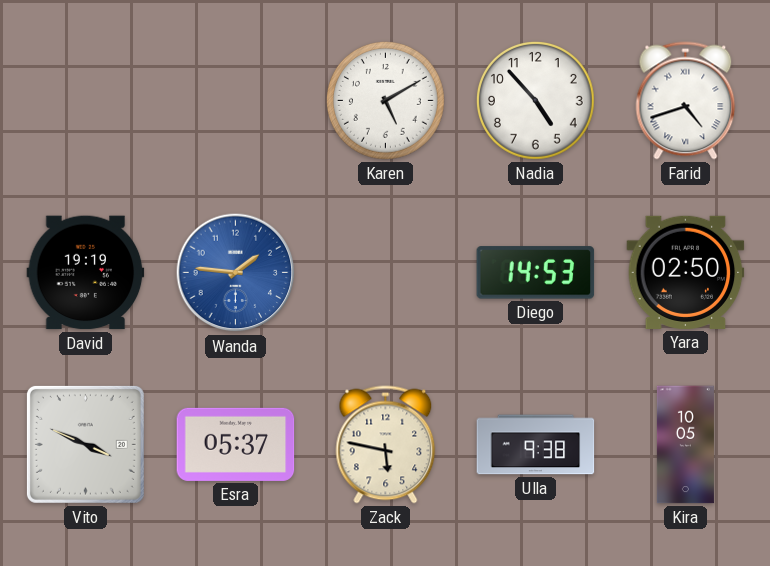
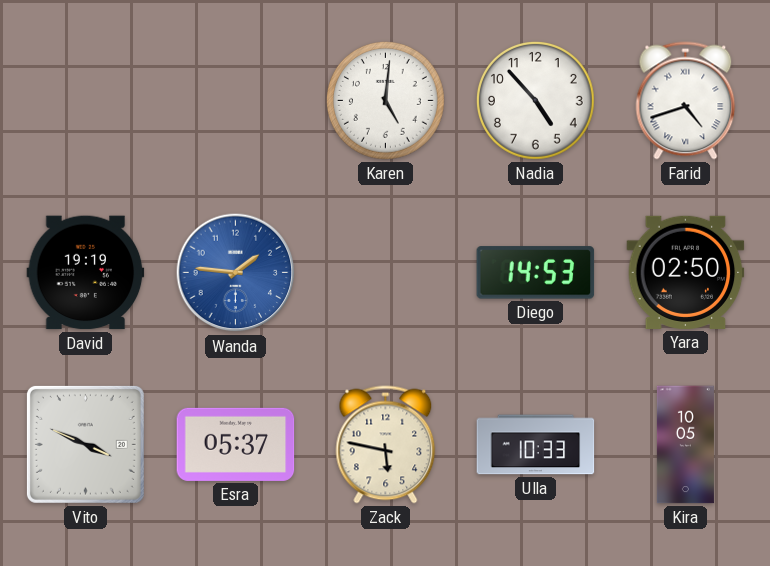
Karen: 5:10 -> 5:01
Ulla: 9:38 -> 10:33
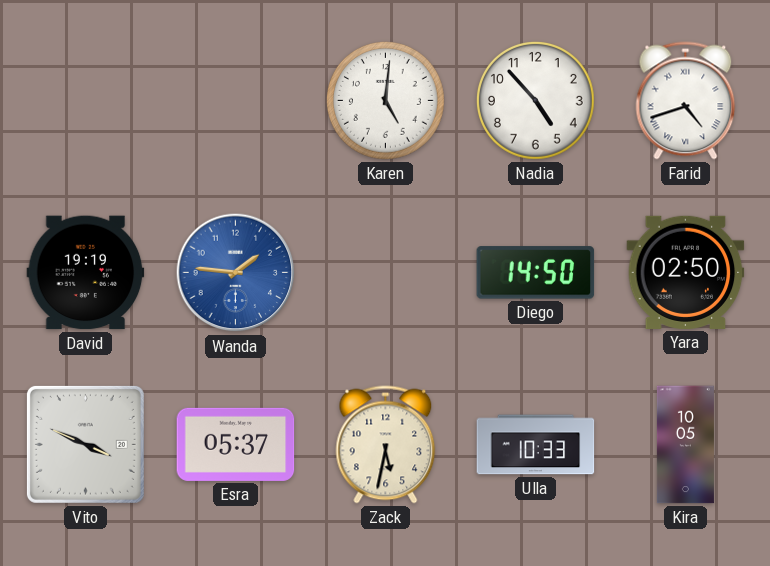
Diego: 14:53 -> 14:50
Zack: 5:47 -> 5:32
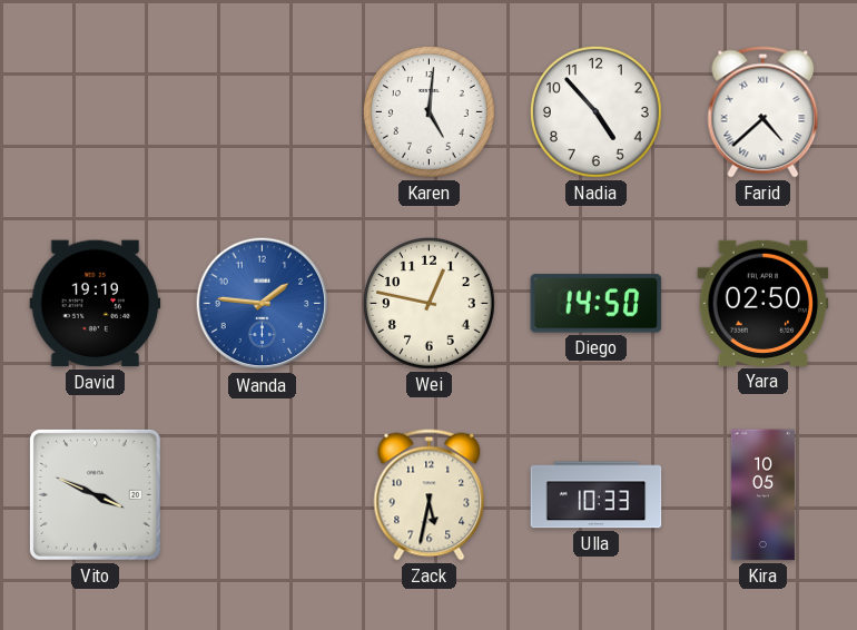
Farid: 4:42 -> 4:38
Wei: none -> 12:47
Esra: 05:37 -> none
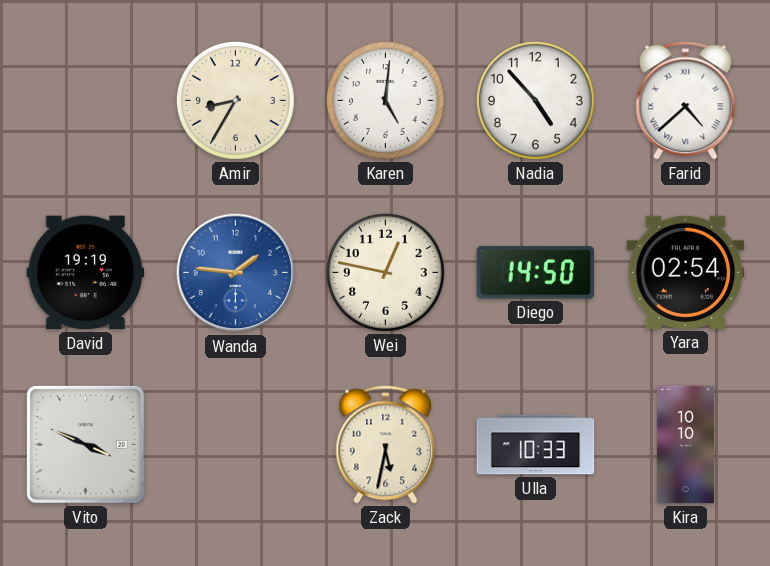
Amir: none -> 8:35
Yara: 02:50 -> 02:54
Kira: 10:05 -> 10:10
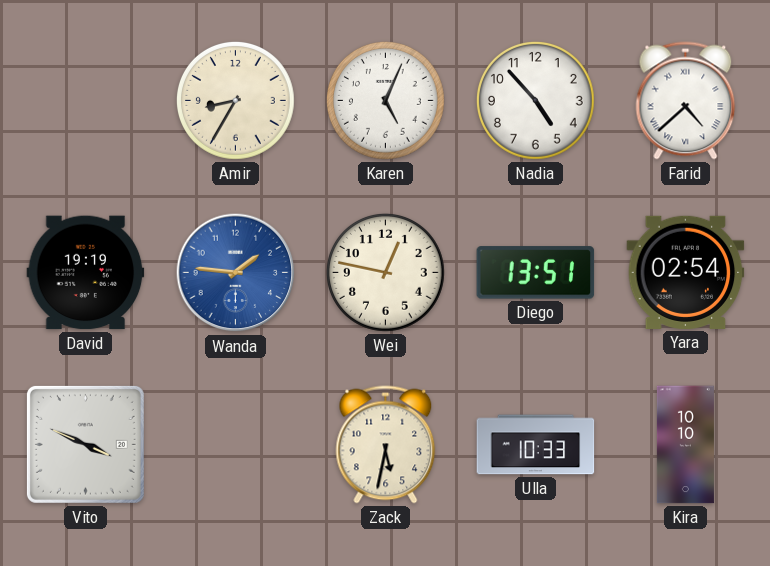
Karen: 5:01 -> 5:04
Diego: 14:50 -> 13:51
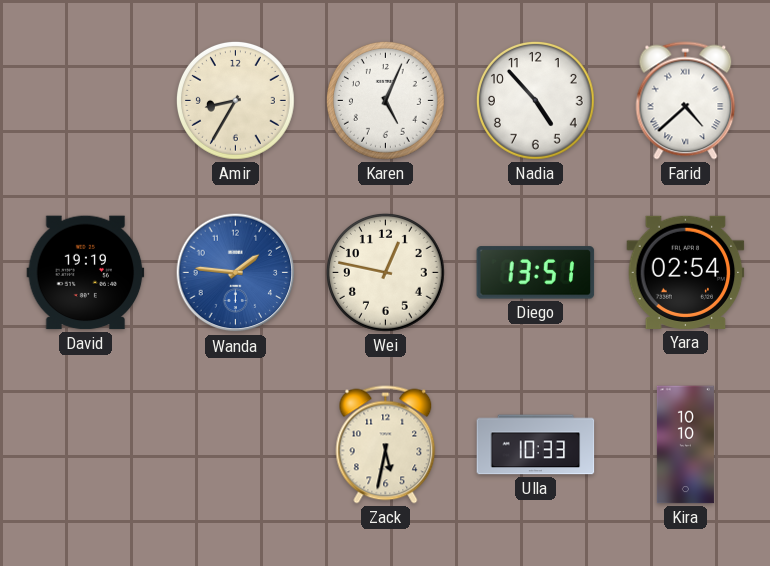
Vito: 3:49 -> none
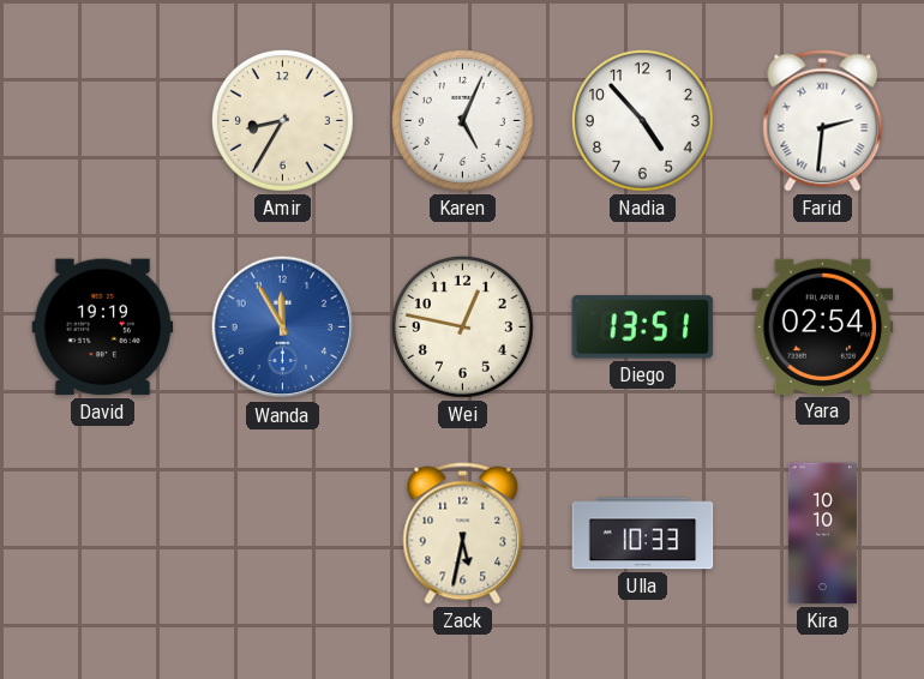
Farid: 4:38 -> 2:31
Wanda: 1:46 -> 11:55
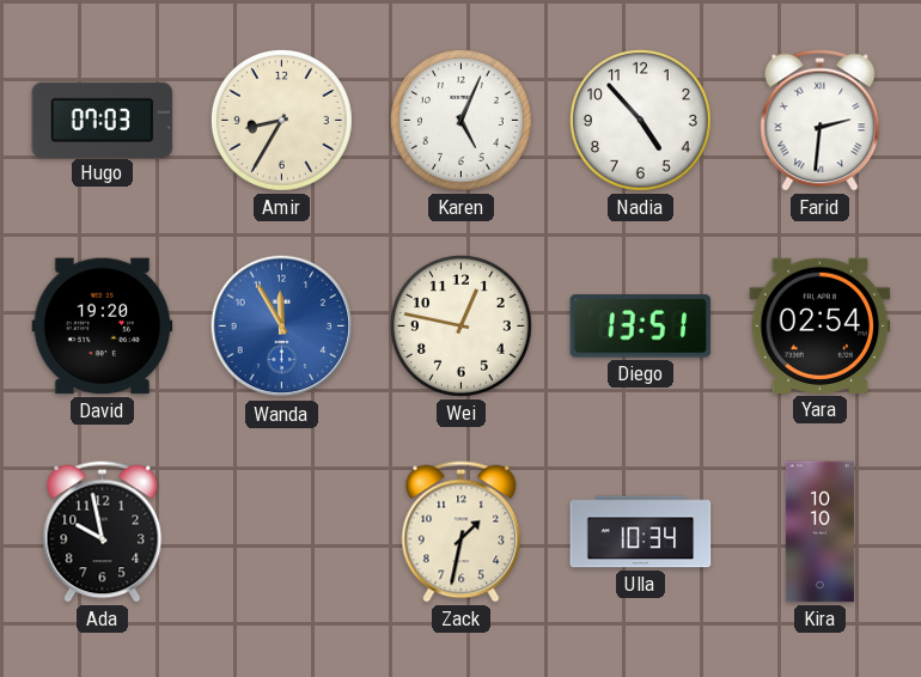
Hugo: none -> 07:03
David: 19:19 -> 19:20
Ada: none -> 9:58
Zack: 5:32 -> 1:32
Ulla: 10:33 -> 10:34
